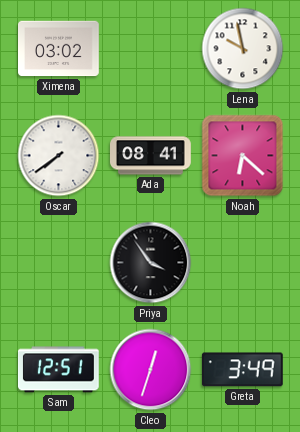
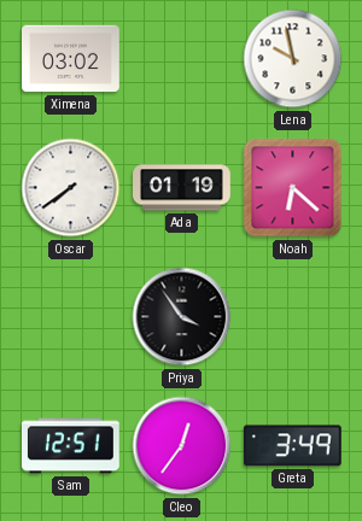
Ada: 08:41 -> 01:19
Cleo: 12:33 -> 12:36
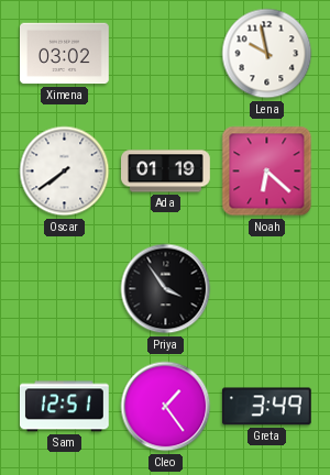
Cleo: 12:36 -> 1:24
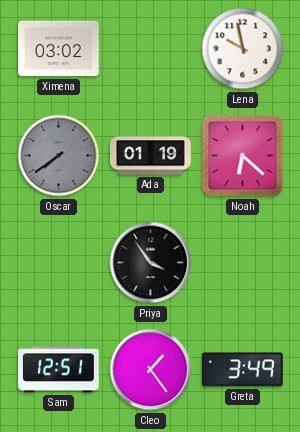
Oscar dial: white -> grey
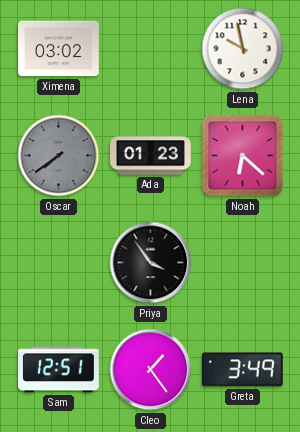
Ada: 01:19 -> 01:23
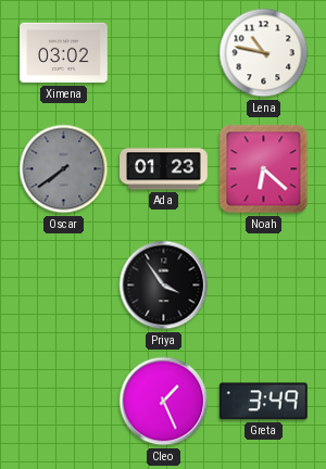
Lena: 9:58 -> 10:47
Sam: 12:51 -> none
Cleo: 1:24 -> 1:26
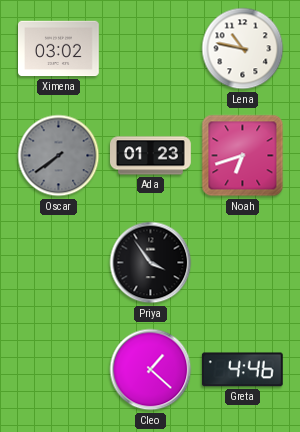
Noah: 6:22 -> 6:42
Cleo: 1:26 -> 1:22
Greta: 3:49 -> 4:46
